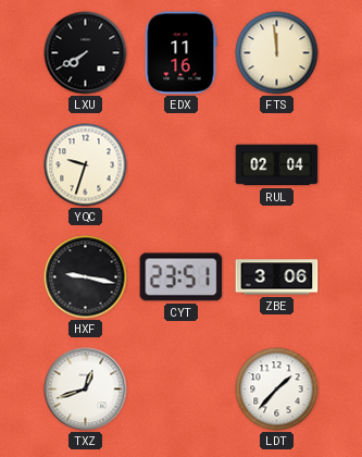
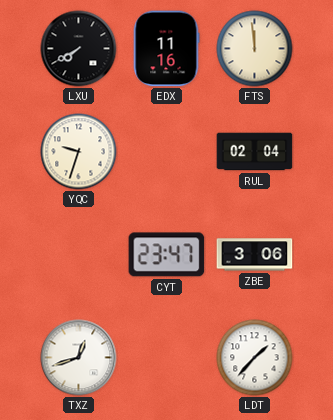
HXF: 9:17 -> none
CYT: 23:51 -> 23:47
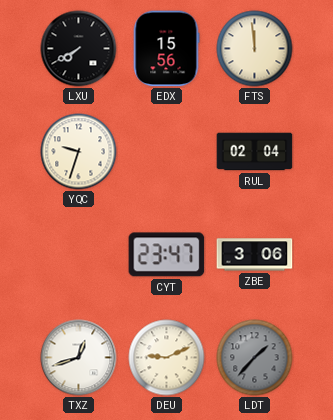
EDX: 11:16 -> 15:56
DEU: none -> 9:11
LDT dial: white -> grey
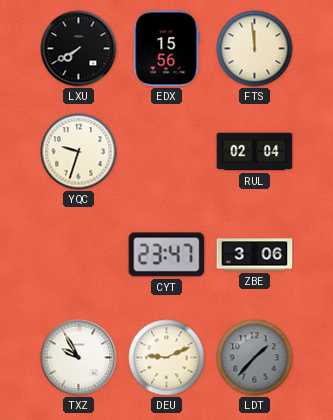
TXZ: 12:42 -> 9:55
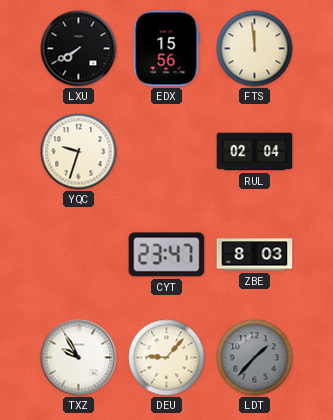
ZBE: 3:06 -> 8:03
DEU: 9:11 -> 9:07
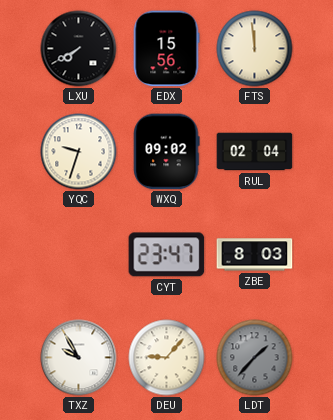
WXQ: none -> 09:02
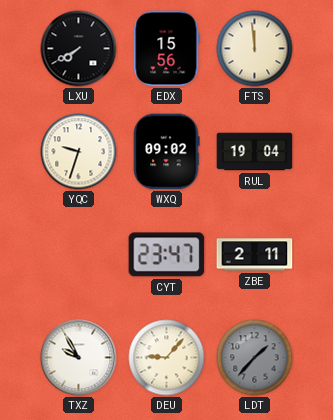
RUL: 02:04 -> 19:04
ZBE: 8:03 -> 2:11
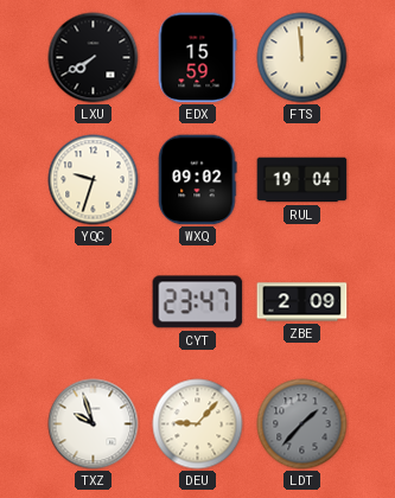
EDX: 15:56 -> 15:59
ZBE: 2:11 -> 2:09
TXZ: 9:55 -> 9:57
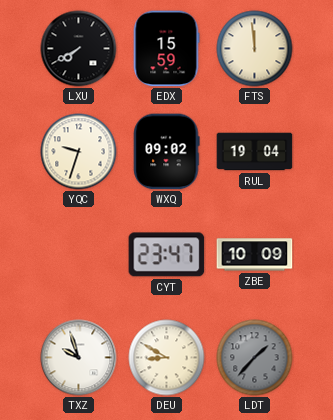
ZBE: 2:09 -> 10:09
DEU: 9:07 -> 8:50
